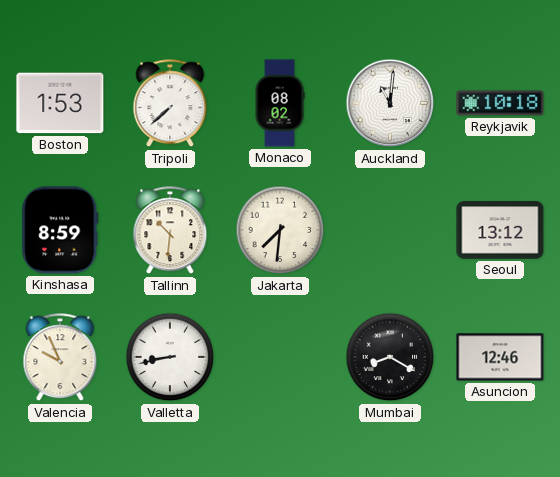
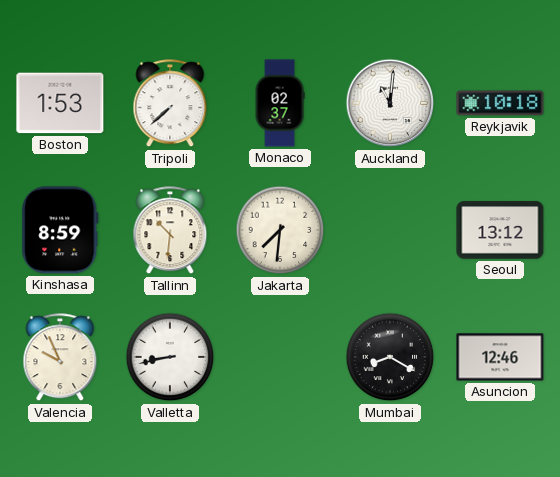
Monaco: 08:02 -> 02:37
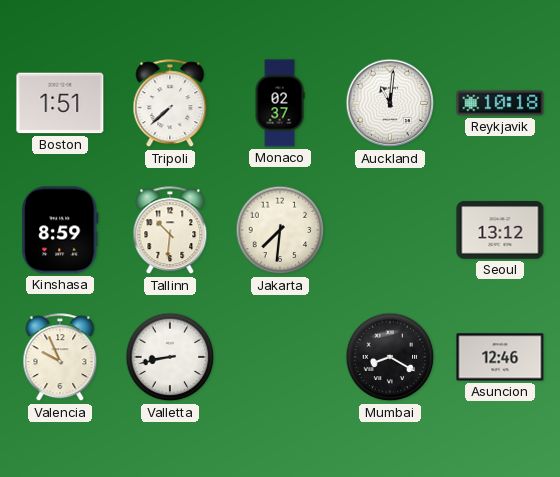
Boston: 1:53 -> 1:51
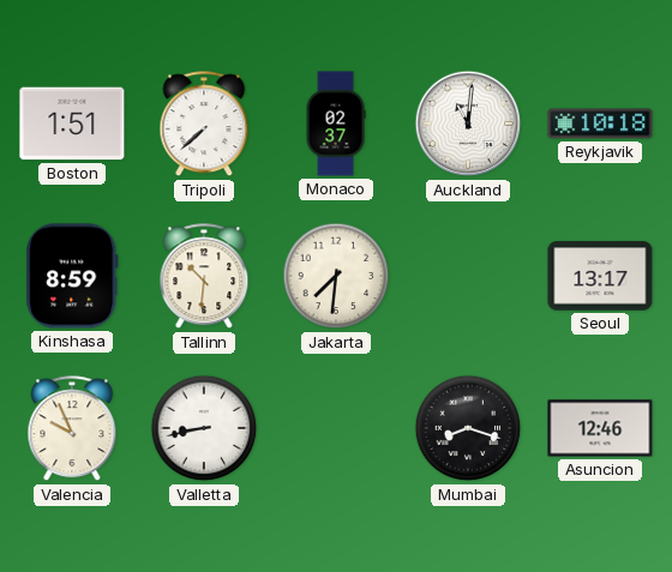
Seoul: 13:12 -> 13:17
Mumbai: 8:20 -> 8:18
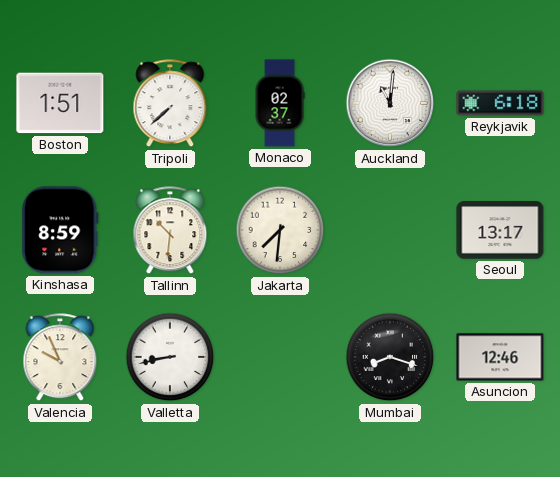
Reykjavik: 10:18 -> 6:18
